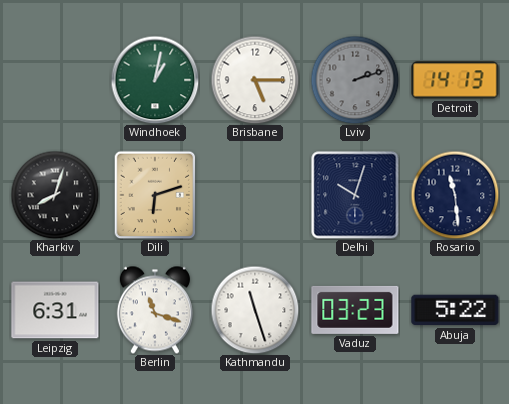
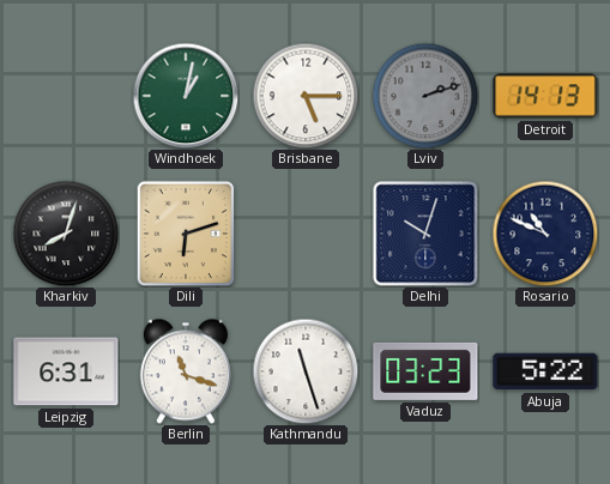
Rosario: 11:29 -> 10:49
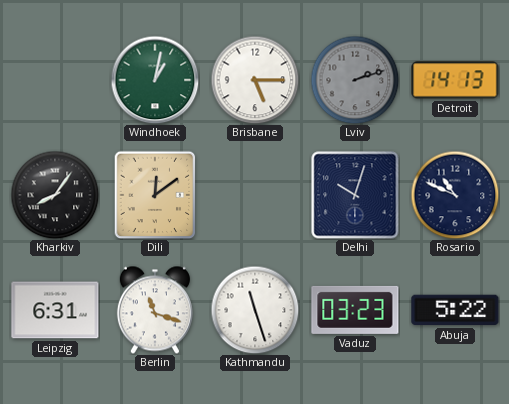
Kharkiv: 8:03 -> 8:06
Dili: 6:12 -> 12:09
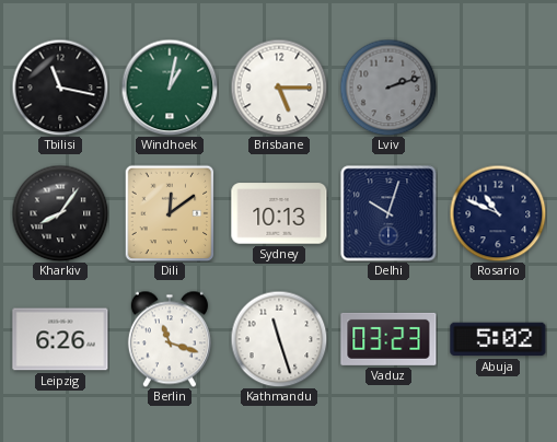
Tbilisi: none -> 11:17
Detroit: 14:13 -> none
Sydney: none -> 10:13
Leipzig: 6:31 -> 6:26
Abuja: 5:22 -> 5:02
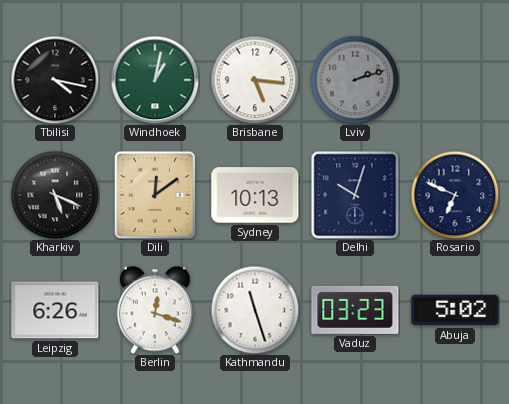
Tbilisi: 11:17 -> 4:17
Brisbane: 5:15 -> 5:16
Kharkiv: 8:06 -> 5:19
Rosario: 10:49 -> 6:49
Berlin: 11:18 -> 12:18
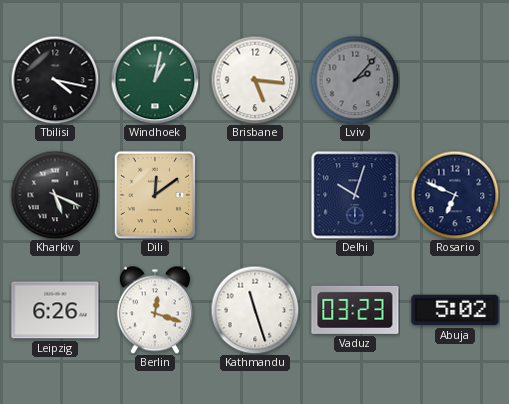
Lviv: 2:12 -> 2:07
Sydney: 10:13 -> none
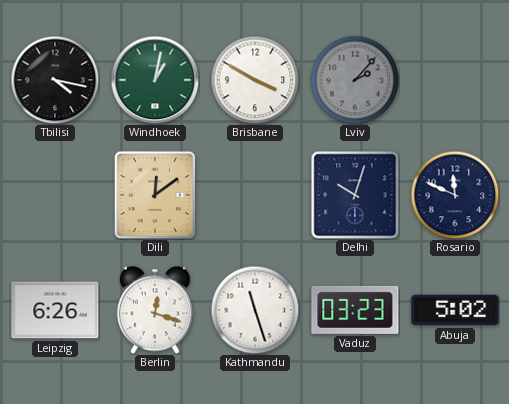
Brisbane: 5:16 -> 3:50
Kharkiv: 5:19 -> none
Rosario: 6:49 -> 11:49
